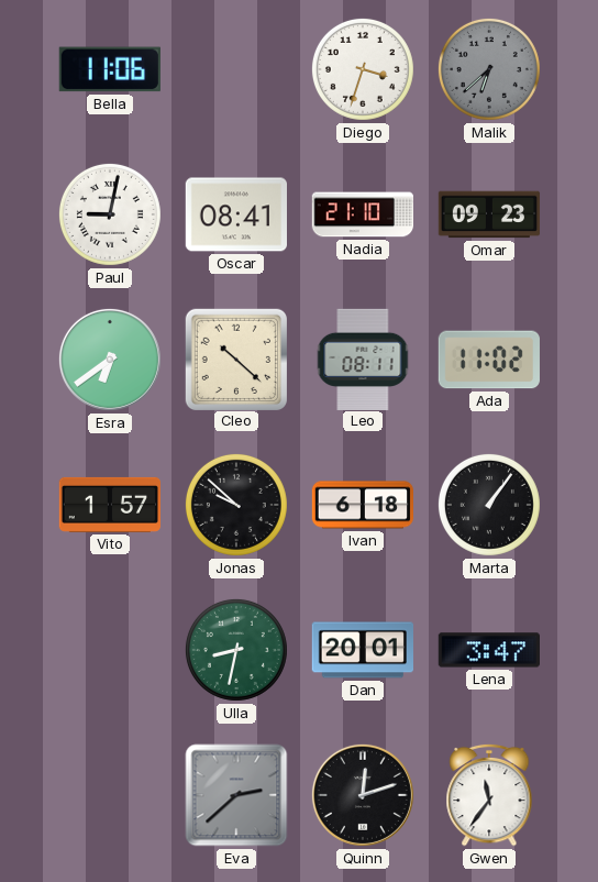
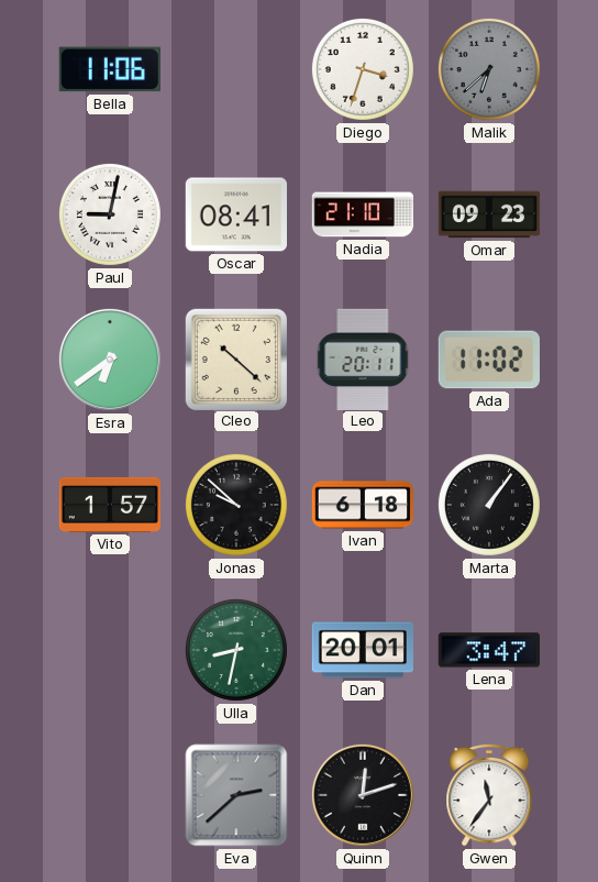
Leo: 08:11 -> 20:11
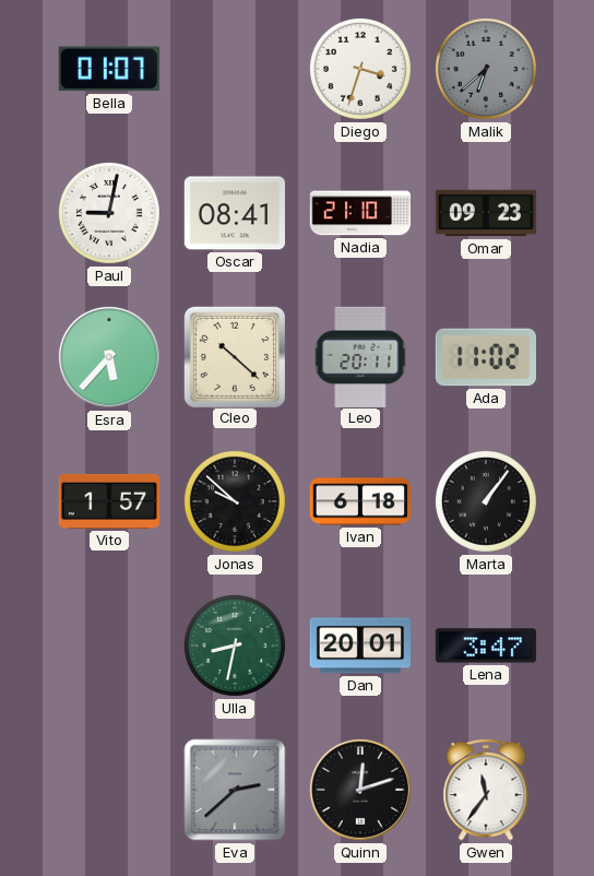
Bella: 11:06 -> 01:07
Esra: 6:39 -> 5:37
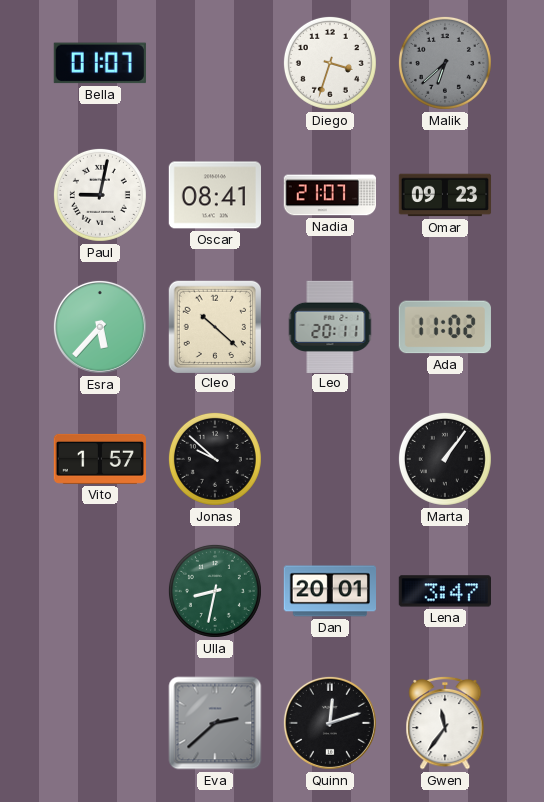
Nadia: 21:10 -> 21:07
Ivan: 6:18 -> none
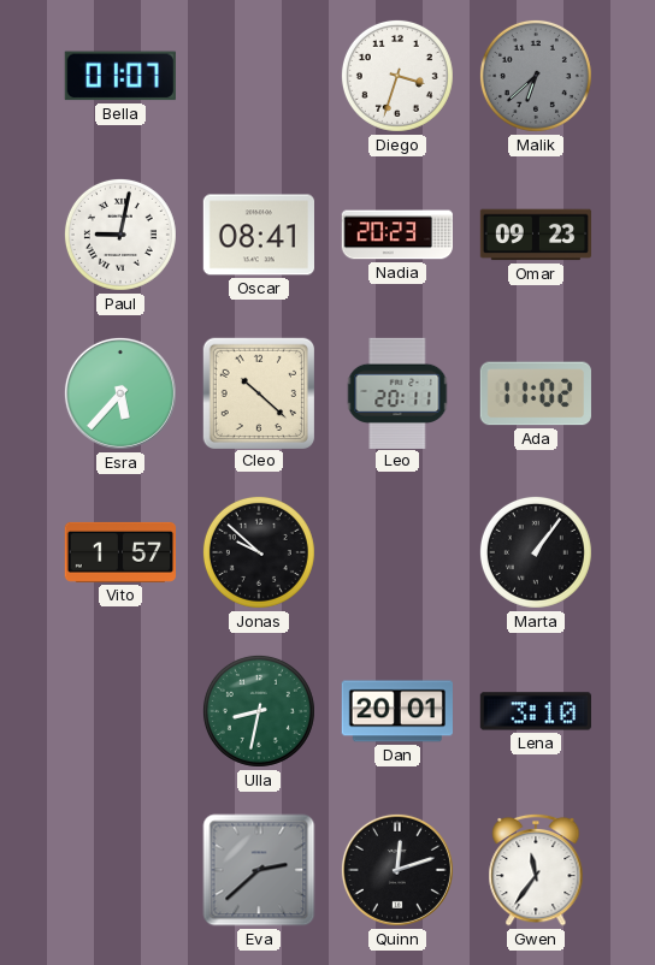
Nadia: 21:07 -> 20:23
Lena: 3:47 -> 3:10
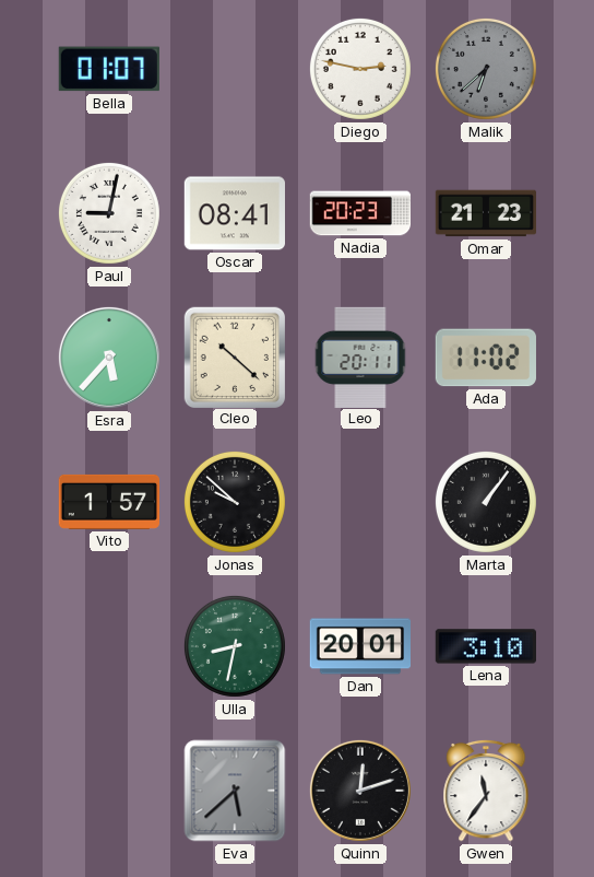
Diego: 3:33 -> 2:47
Omar: 09:23 -> 21:23
Eva: 2:38 -> 5:38
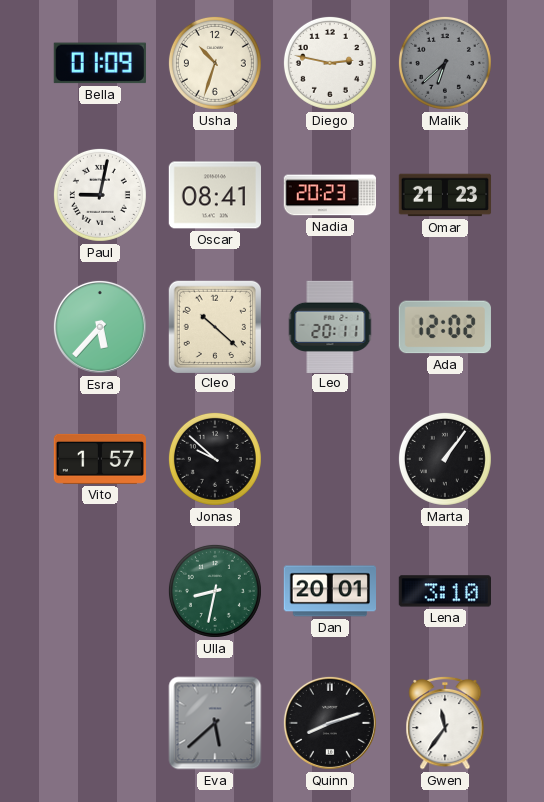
Bella: 01:07 -> 01:09
Usha: none -> 10:33
Ada: 11:02 -> 12:02
Quinn: 12:12 -> 8:12
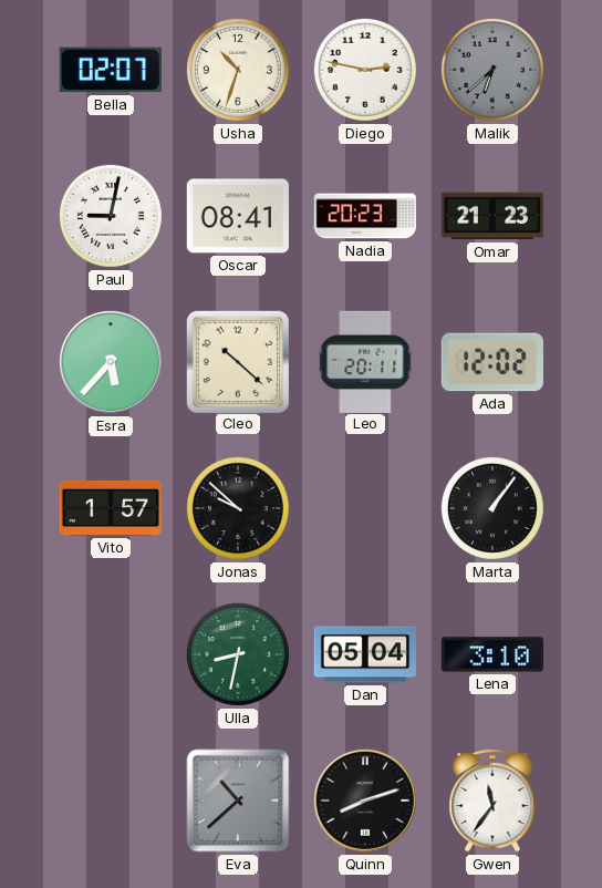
Bella: 01:09 -> 02:07
Dan: 20:01 -> 05:04
Eva: 5:38 -> 10:38
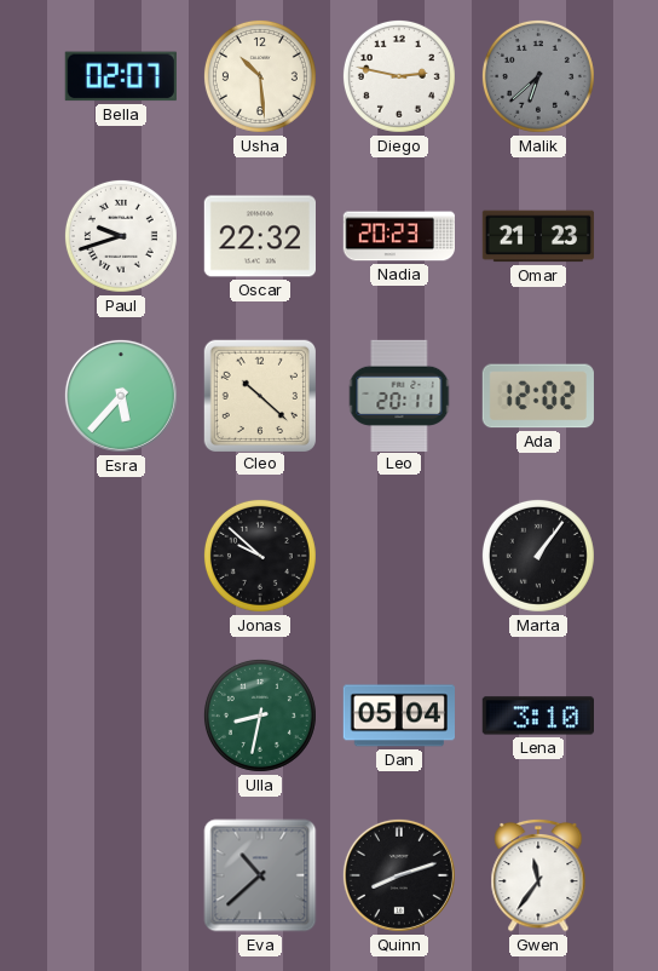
Usha: 10:33 -> 10:29
Paul: 9:02 -> 9:42
Oscar: 08:41 -> 22:32
Vito: 1:57 -> none
